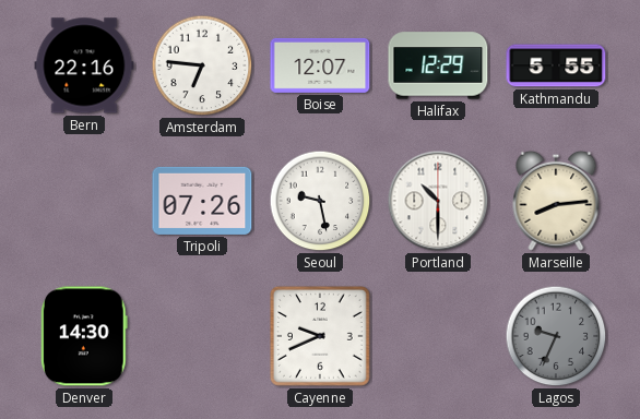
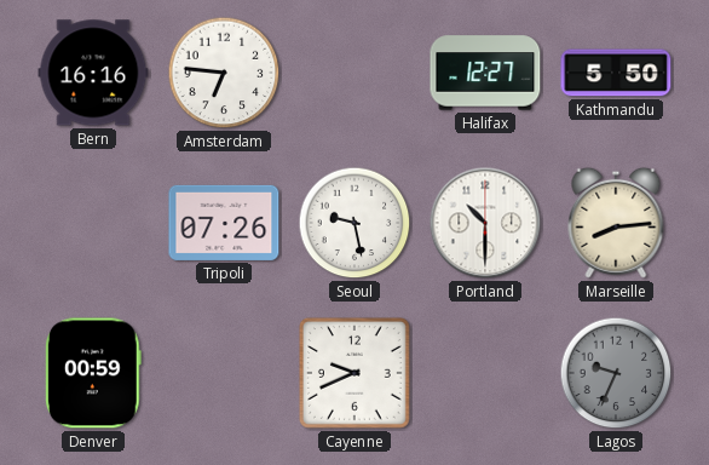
Bern: 22:16 -> 16:16
Boise: 12:07 -> none
Halifax: 12:29 -> 12:27
Kathmandu: 5:55 -> 5:50
Denver: 14:30 -> 00:59
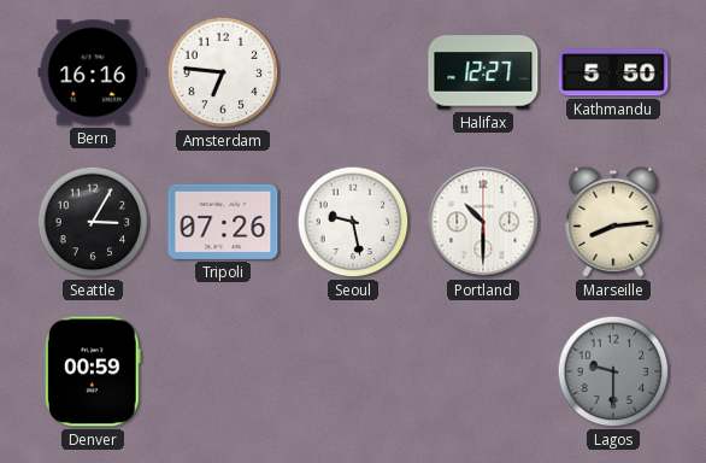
Seattle: none -> 3:05
Cayenne: 9:41 -> none
Lagos: 9:34 -> 9:30
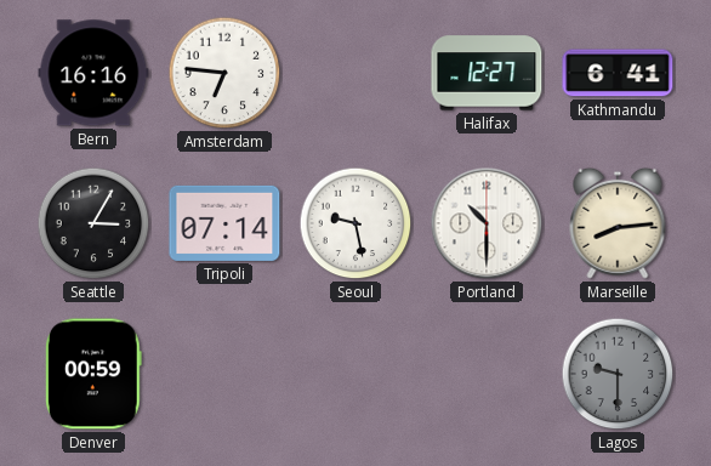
Kathmandu: 5:50 -> 6:41
Tripoli: 07:26 -> 07:14
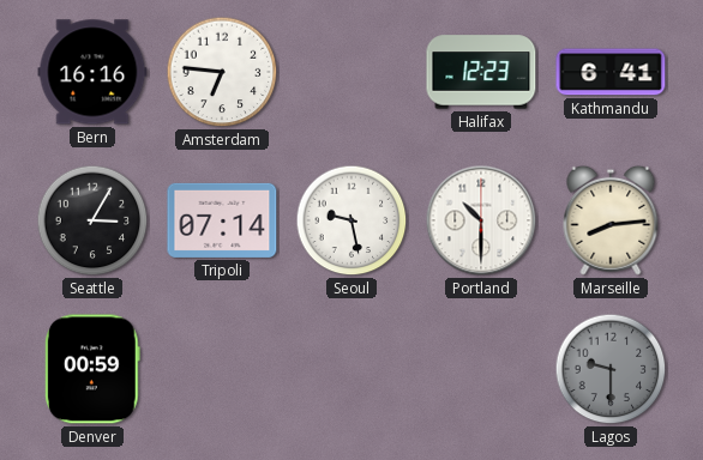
Halifax: 12:27 -> 12:23
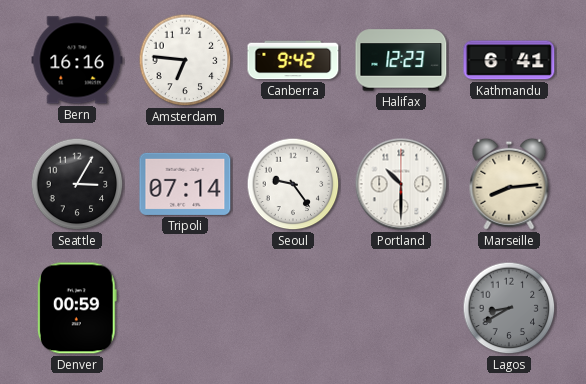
Canberra: none -> 9:42
Seoul: 9:28 -> 9:24
Lagos: 9:30 -> 8:40
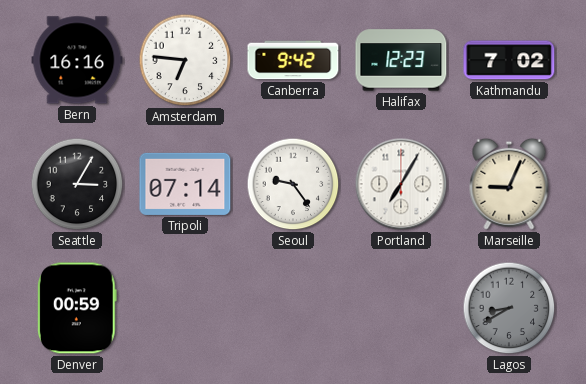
Kathmandu: 6:41 -> 7:02
Portland: 10:30 -> 7:05
Marseille: 8:14 -> 9:04
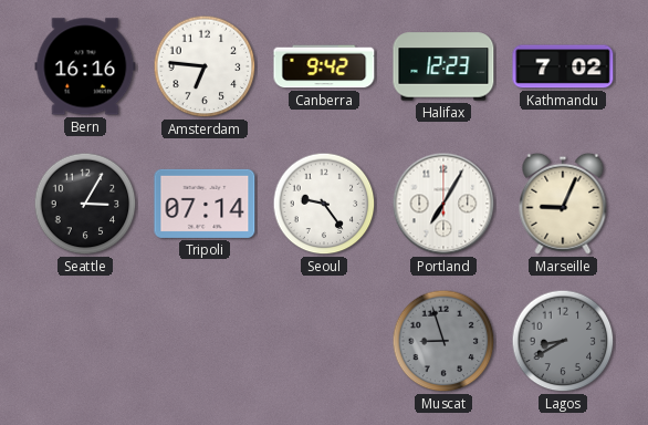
Denver: 00:59 -> none
Muscat: none -> 8:57
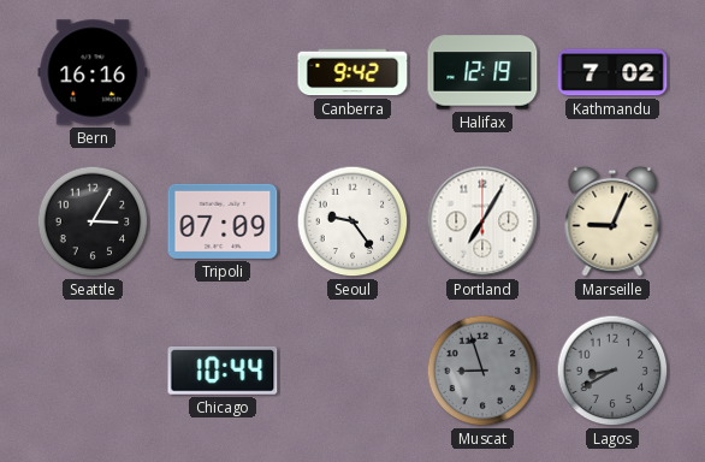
Amsterdam: 6:46 -> none
Halifax: 12:23 -> 12:19
Tripoli: 07:14 -> 07:09
Chicago: none -> 10:44
